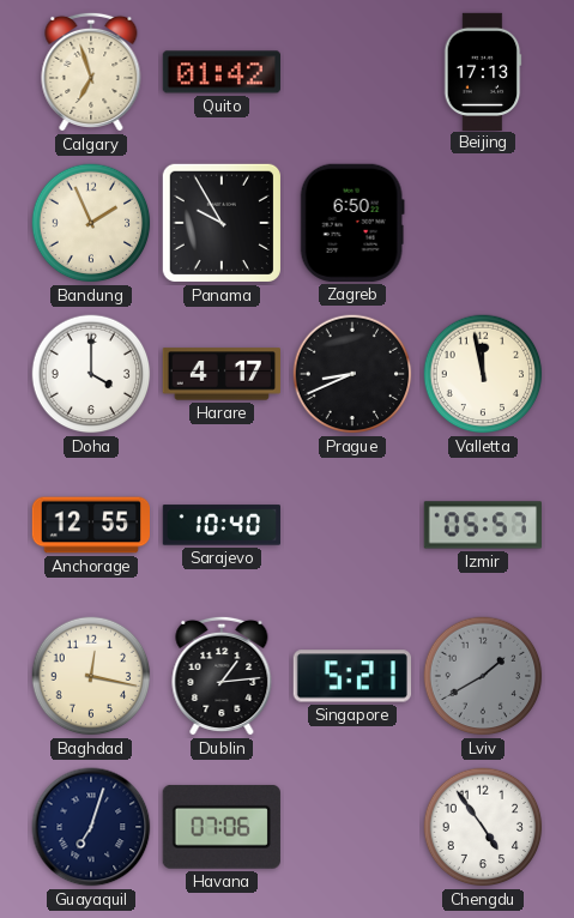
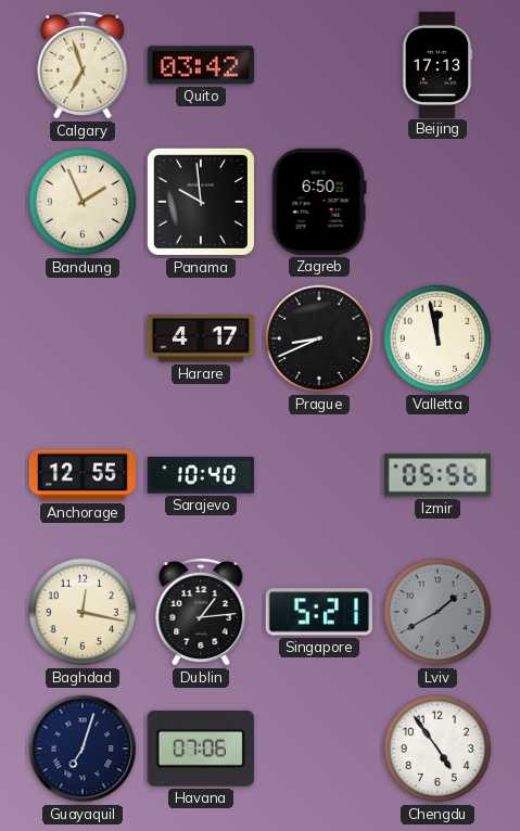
Quito: 01:42 -> 03:42
Panama: 9:55 -> 9:59
Doha: 4:00 -> none
Izmir: 05:57 -> 05:56
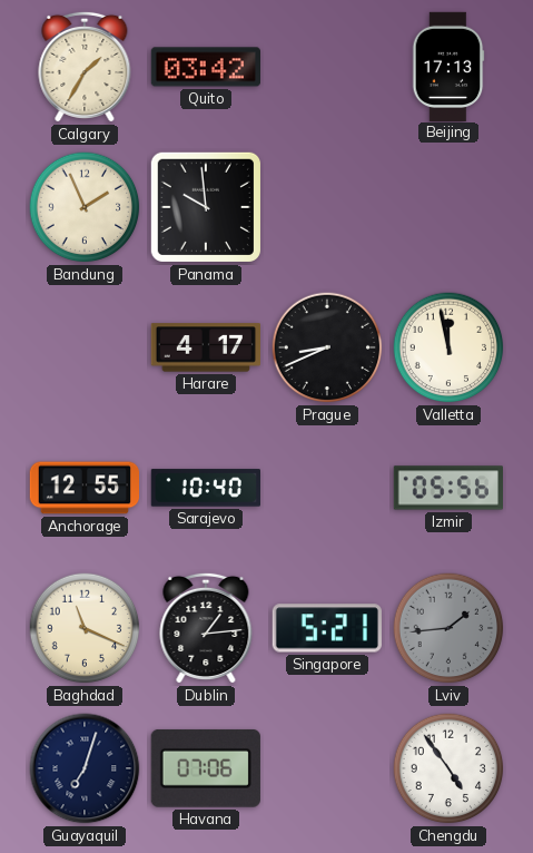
Calgary: 6:57 -> 1:35
Zagreb: 6:50 -> none
Baghdad: 12:17 -> 11:19
Lviv: 1:40 -> 1:44
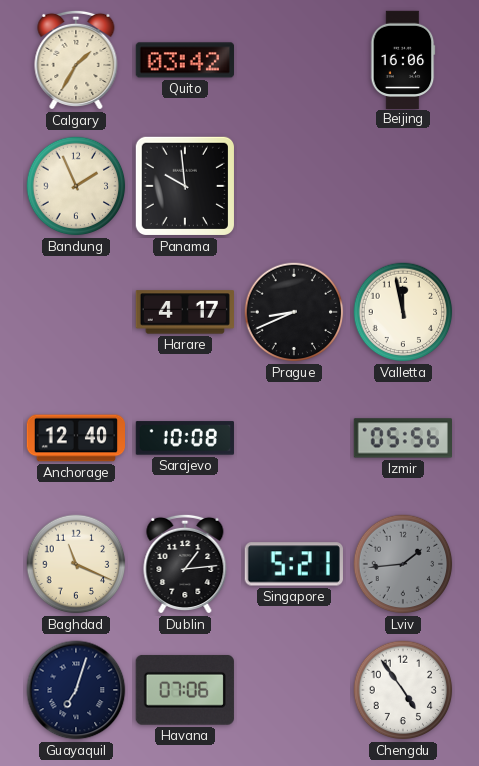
Beijing: 17:13 -> 16:06
Anchorage: 12:55 -> 12:40
Sarajevo: 10:40 -> 10:08
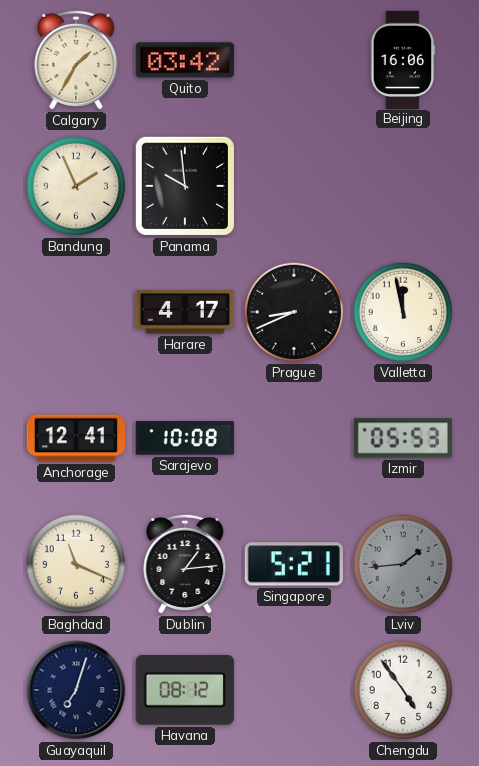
Anchorage: 12:40 -> 12:41
Izmir: 05:56 -> 05:53
Havana: 07:06 -> 08:12
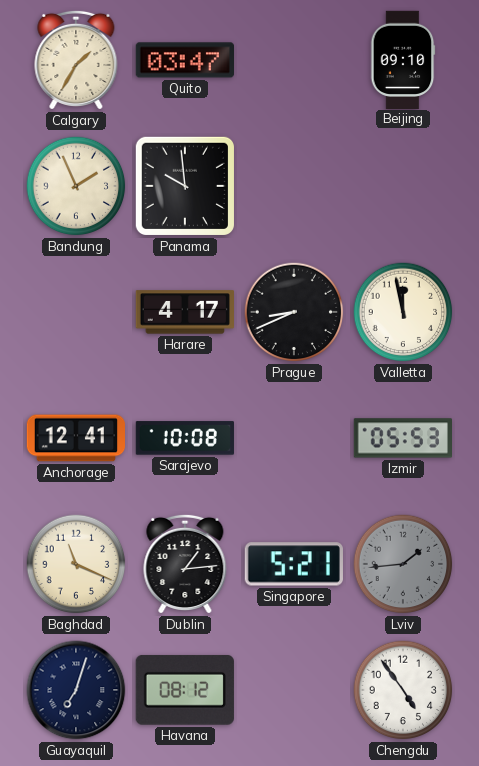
Quito: 03:42 -> 03:47
Beijing: 16:06 -> 09:10
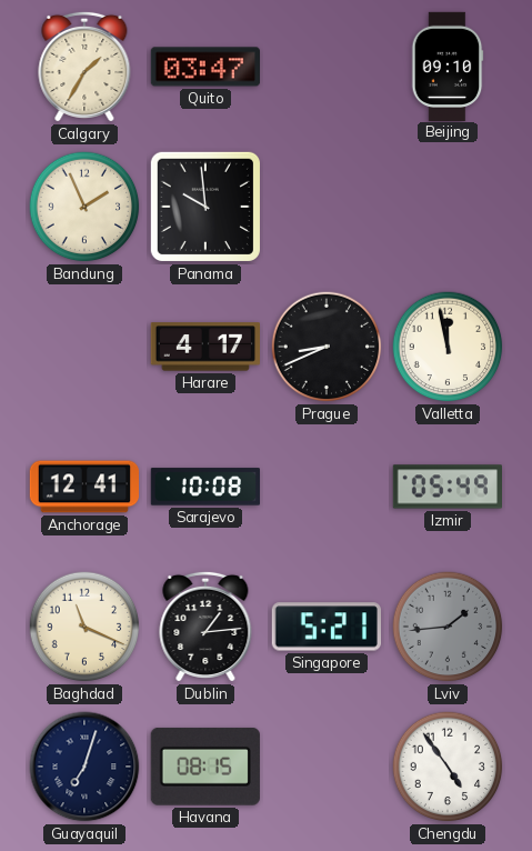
Izmir: 05:53 -> 05:49
Havana: 08:12 -> 08:15
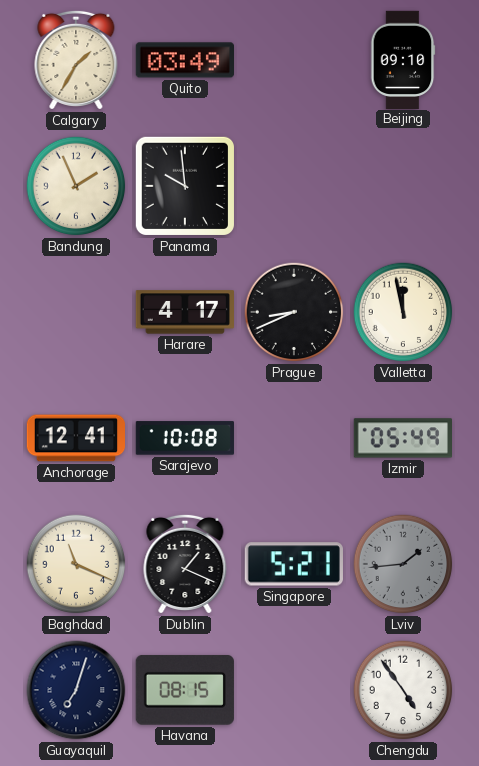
Quito: 03:47 -> 03:49
Dublin: 1:14 -> 1:19
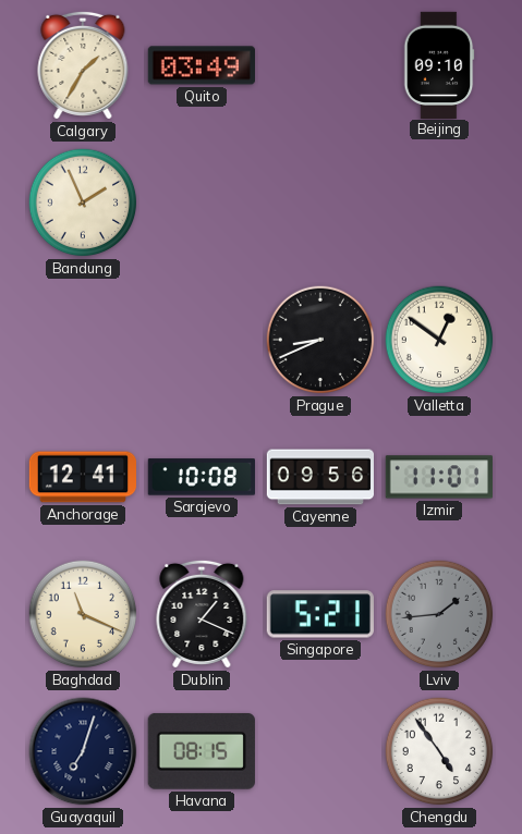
Panama: 9:59 -> none
Harare: 4:17 -> none
Valletta: 11:58 -> 12:51
Cayenne: none -> 09:56
Izmir: 05:49 -> 11:01
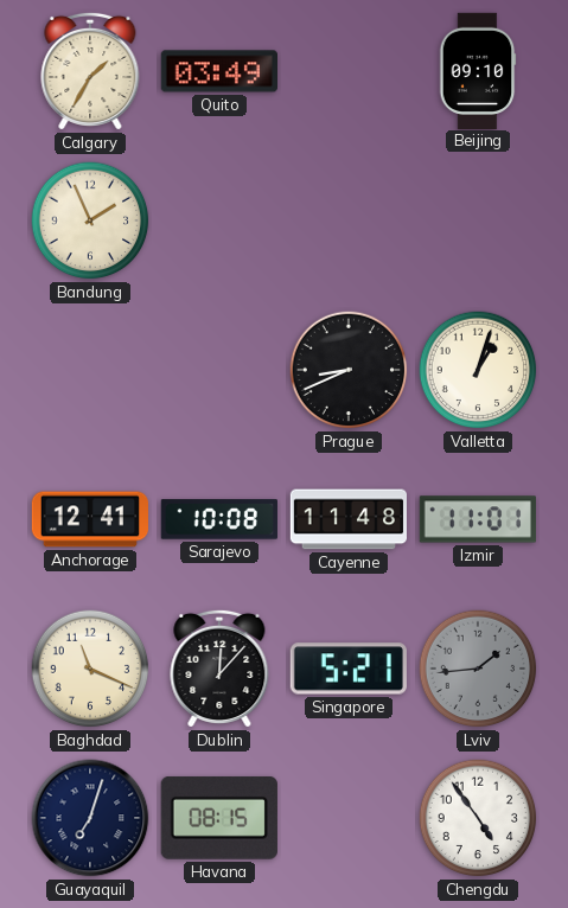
Valletta: 12:51 -> 1:03
Cayenne: 09:56 -> 11:48
Dublin: 1:19 -> 12:07
